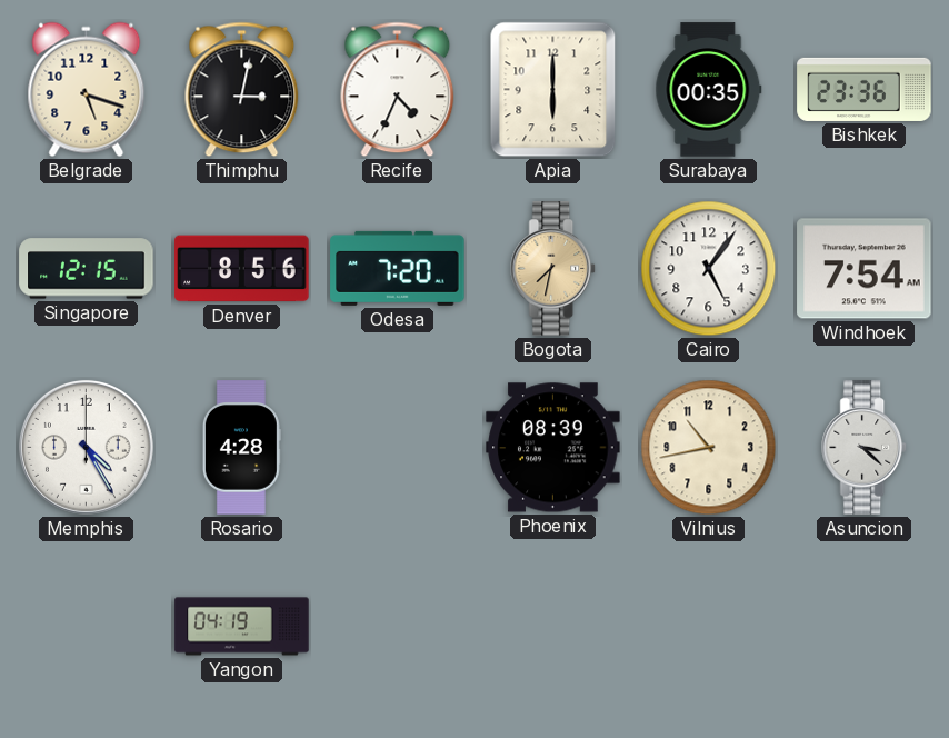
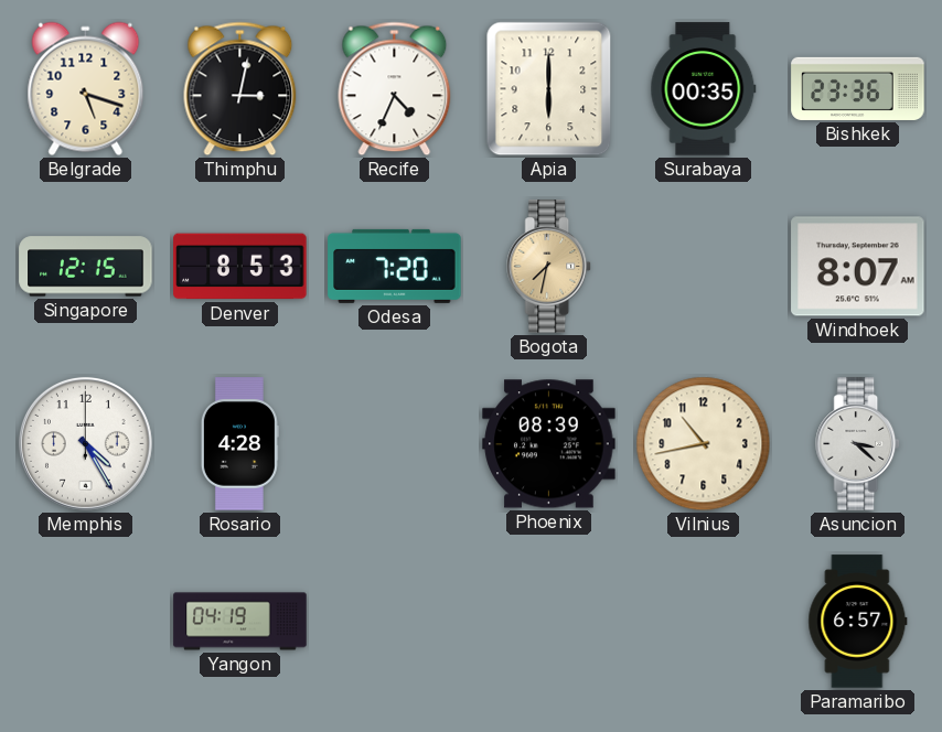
Denver: 8:56 -> 8:53
Cairo: 5:06 -> none
Windhoek: 7:54 -> 8:07
Paramaribo: none -> 6:57
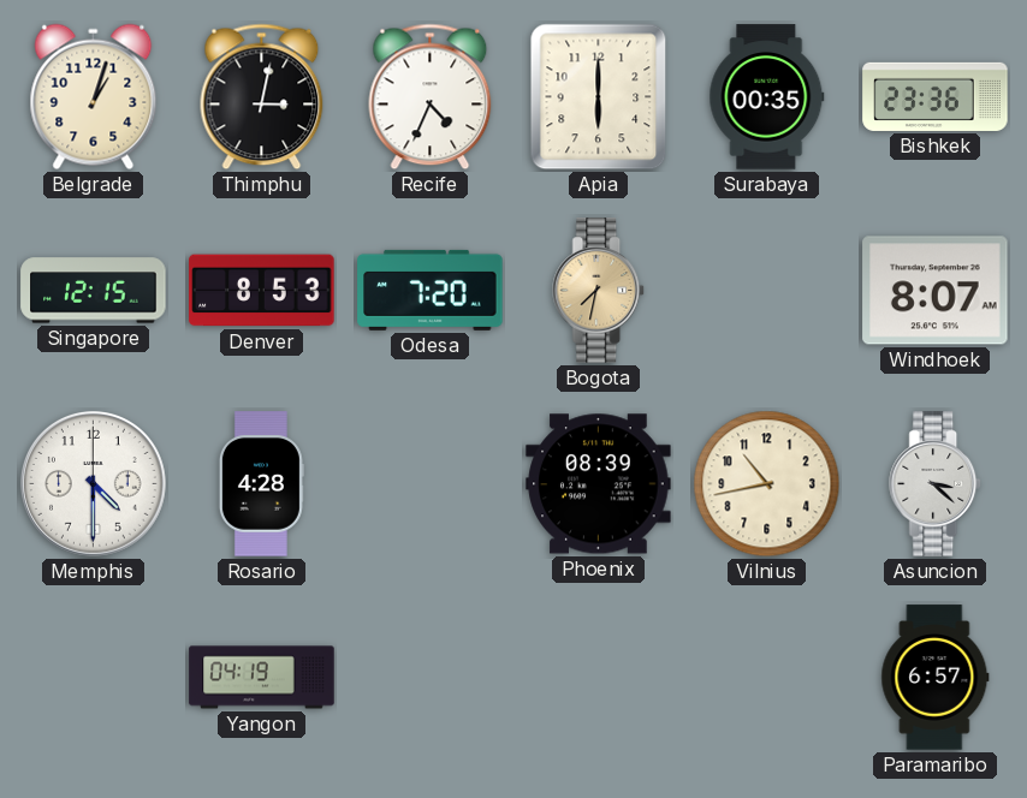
Belgrade: 5:18 -> 1:03
Memphis: 4:25 -> 4:30
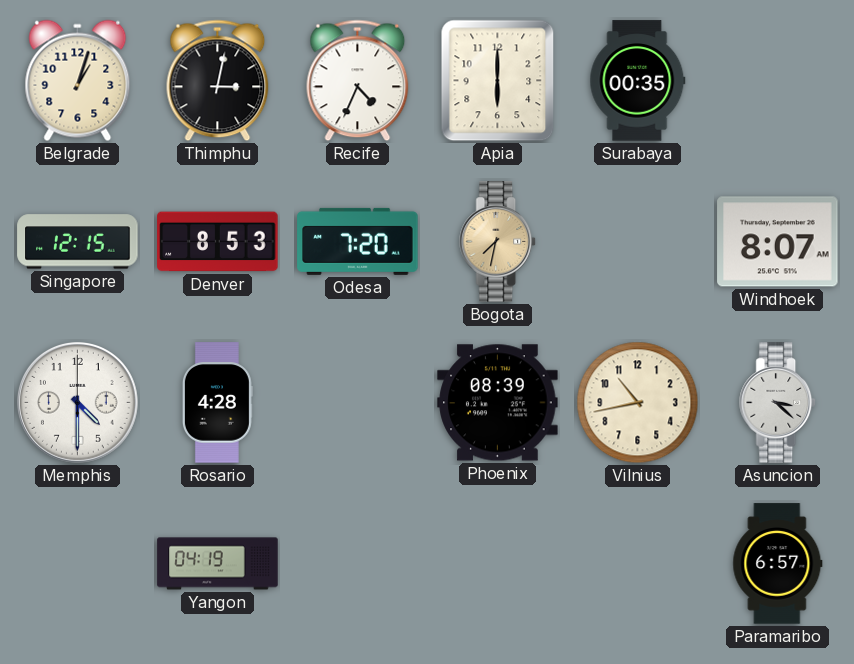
Bishkek: 23:36 -> none
